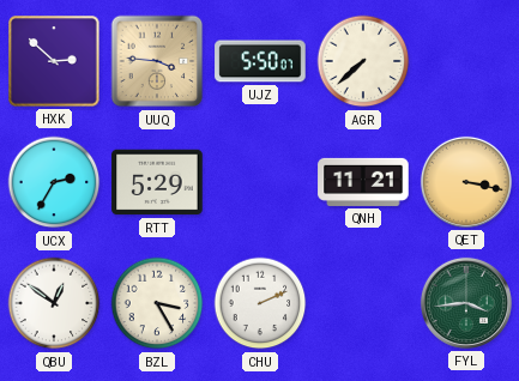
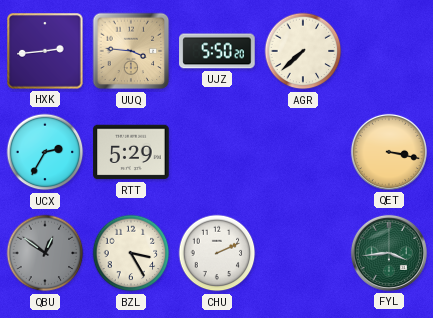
HXK: 2:52 -> 2:44
UJZ: 5:50:07 -> 5:50:20
QNH: 11:21 -> none
QBU dial: white -> grey
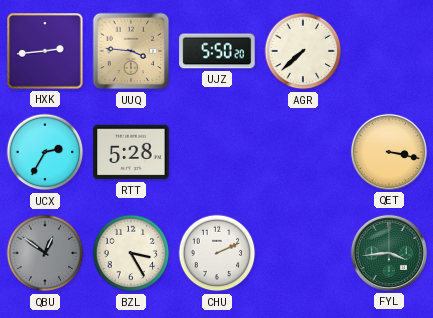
RTT: 5:29 -> 5:28
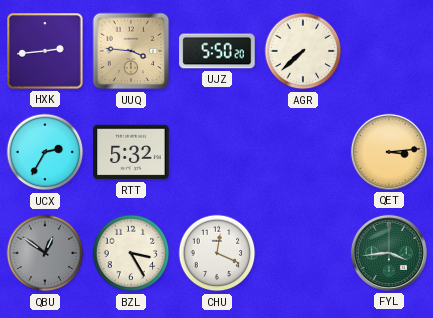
RTT: 5:28 -> 5:32
QET: 3:17 -> 3:14
CHU: 2:11 -> 12:19
